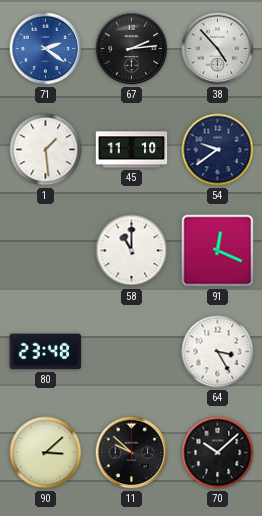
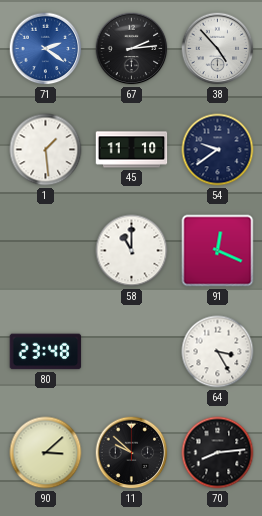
70: 10:08 -> 8:14
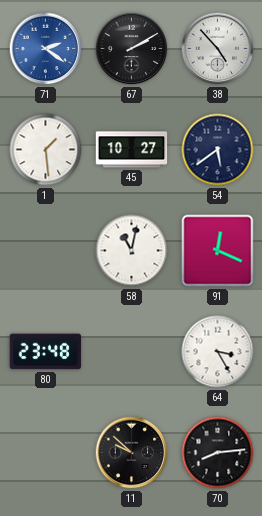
67: 2:14 -> 2:10
45: 11:10 -> 10:27
54: 9:39 -> 5:39
58: 11:00 -> 11:02
90: 3:08 -> none
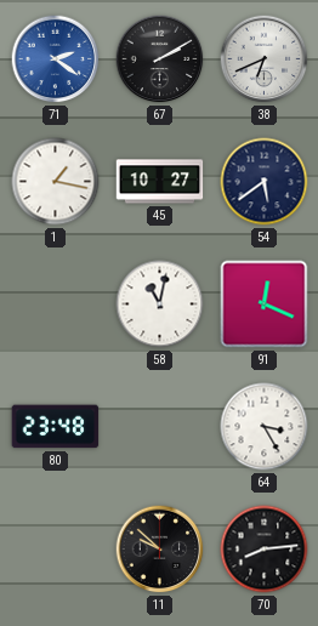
38: 4:53 -> 6:41
1: 1:29 -> 1:17
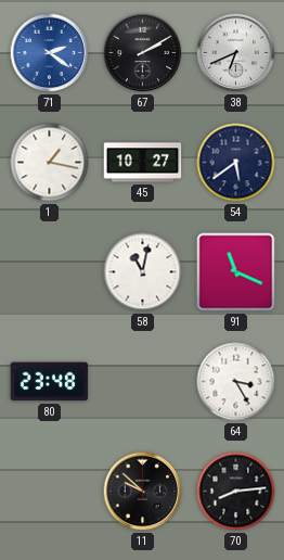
91: 12:19 -> 11:19
